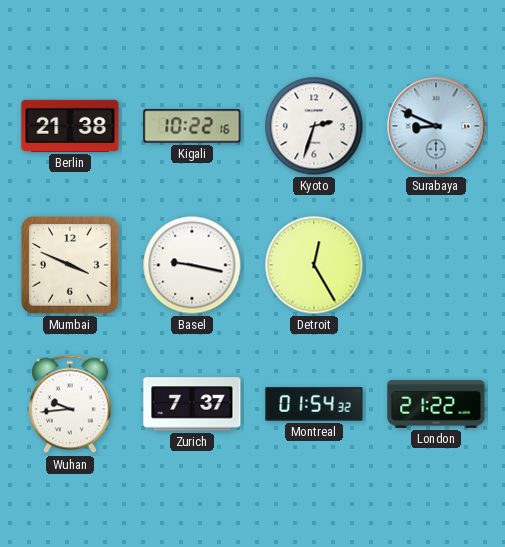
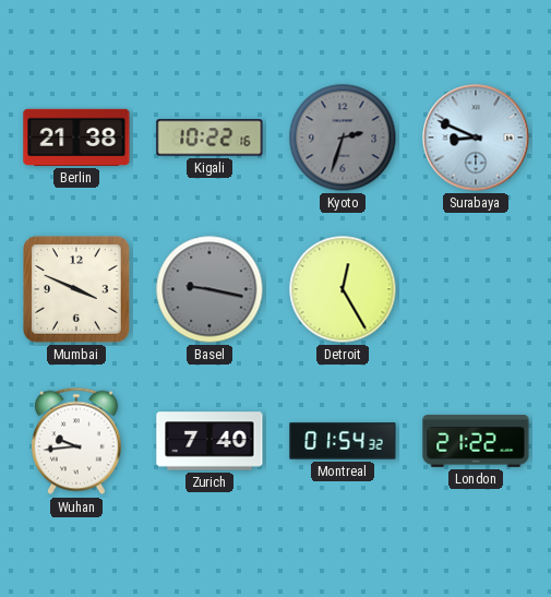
Kyoto dial: white -> grey
Basel dial: white -> grey
Zurich: 7:37 -> 7:40
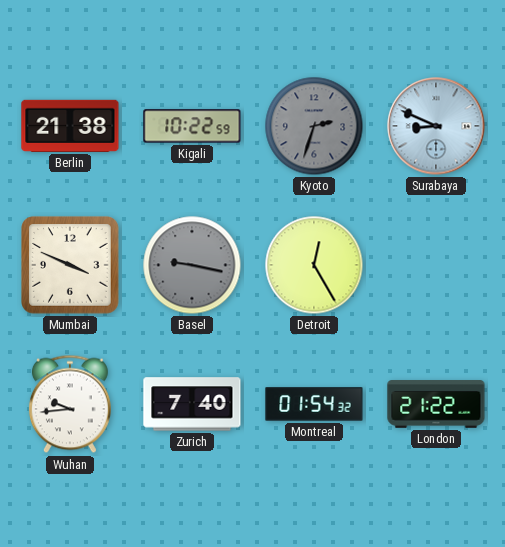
Kigali: 10:22:16 -> 10:22:59
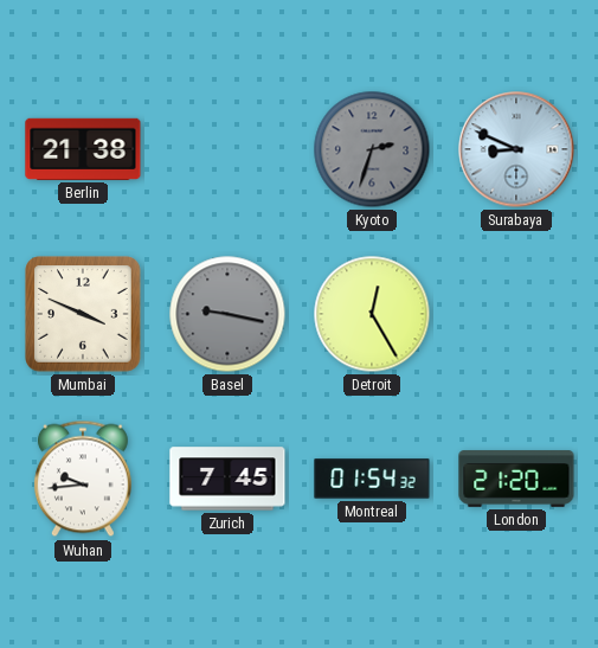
Kigali: 10:22 -> none
Zurich: 7:40 -> 7:45
London: 21:22 -> 21:20
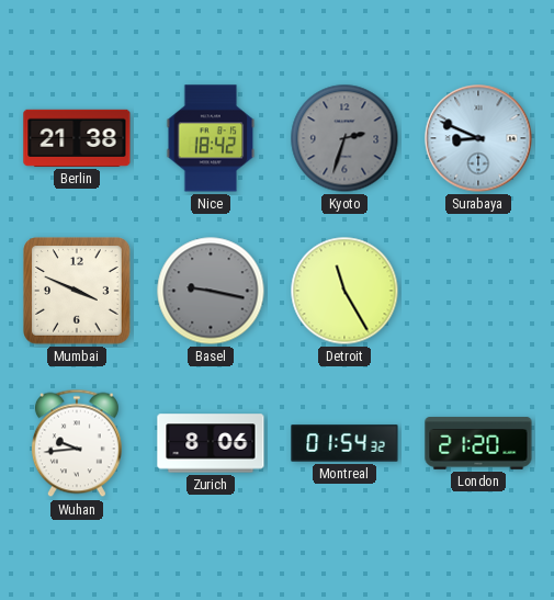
Nice: none -> 18:42
Detroit: 12:25 -> 11:25
Zurich: 7:45 -> 8:06
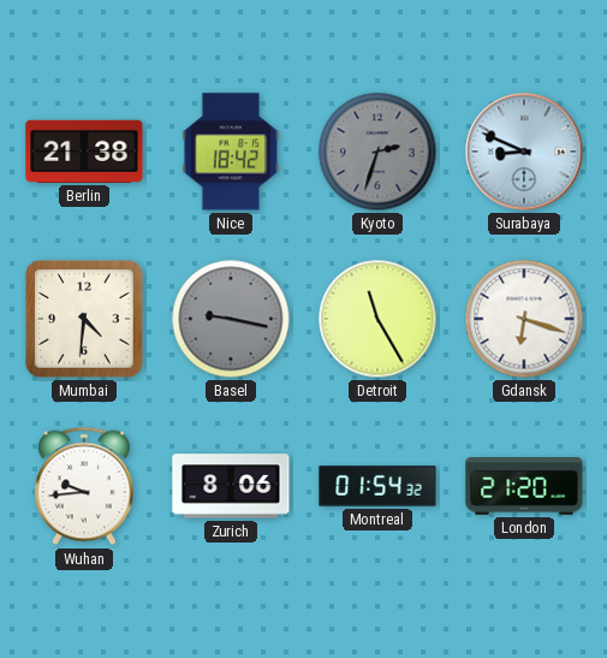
Mumbai: 3:49 -> 4:31
Gdansk: none -> 6:18
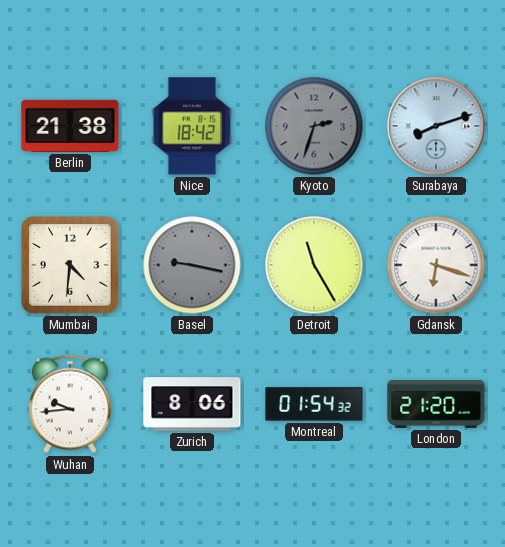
Surabaya: 8:49 -> 8:12
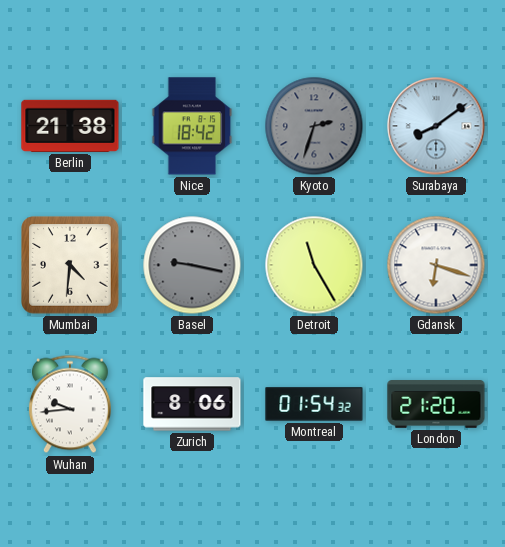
Surabaya: 8:12 -> 8:09
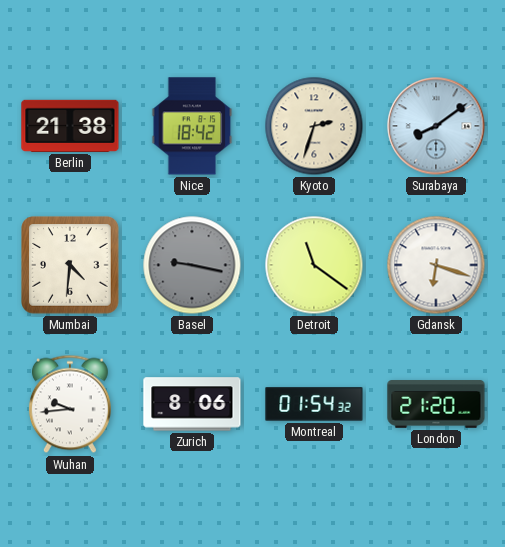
Kyoto dial: grey -> cream
Detroit: 11:25 -> 11:21
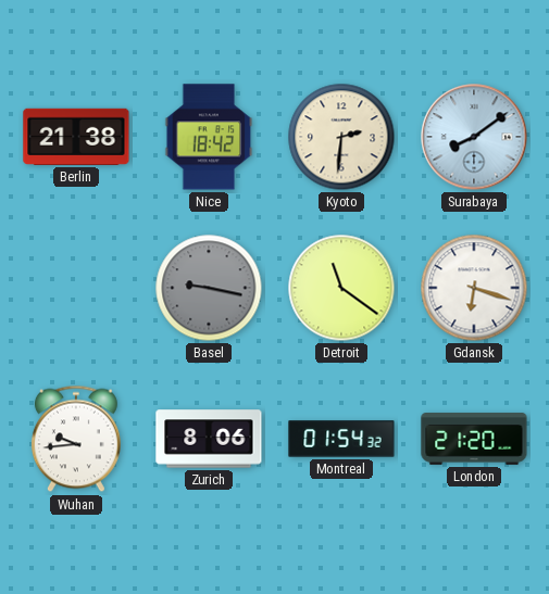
Kyoto: 2:33 -> 2:31
Mumbai: 4:31 -> none
